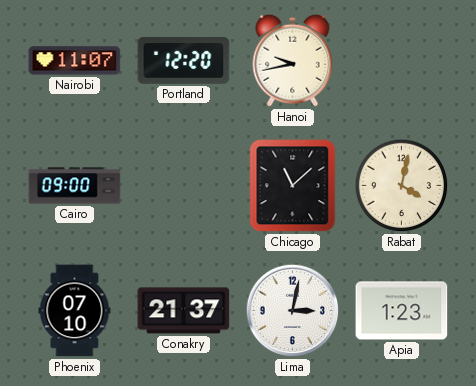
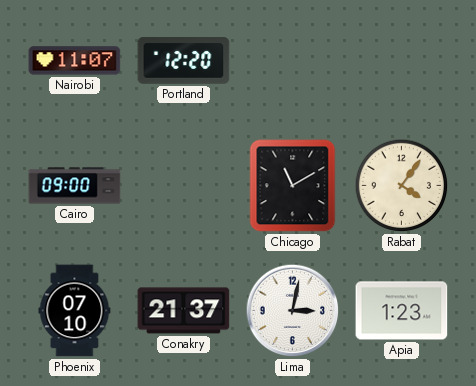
Hanoi: 9:43 -> none
Chicago: 11:08 -> 11:10
Rabat: 4:02 -> 4:06
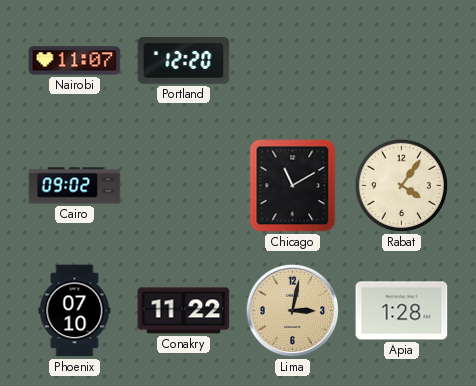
Cairo: 09:00 -> 09:02
Conakry: 21:37 -> 11:22
Lima dial: white -> champagne
Apia: 1:23 -> 1:28
